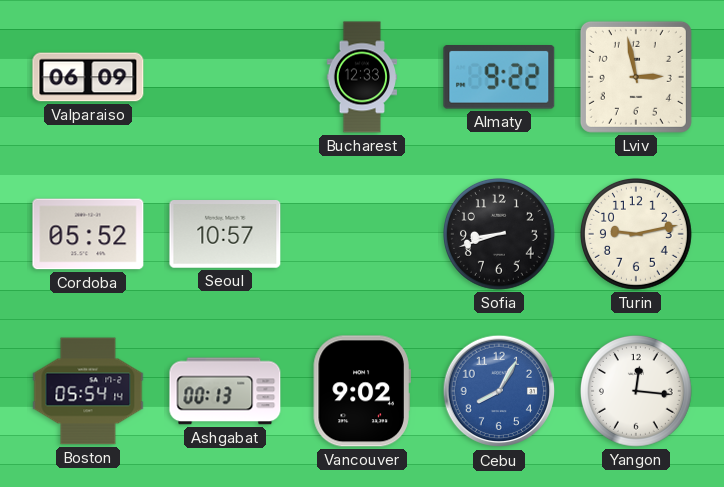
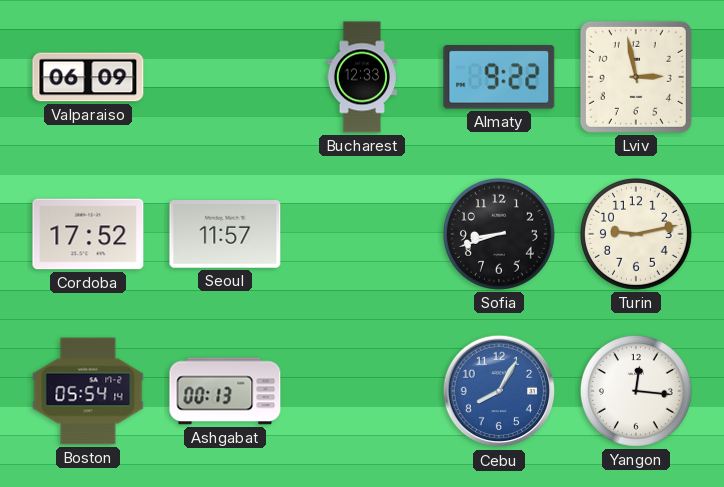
Cordoba: 05:52 -> 17:52
Seoul: 10:57 -> 11:57
Vancouver: 9:02 -> none
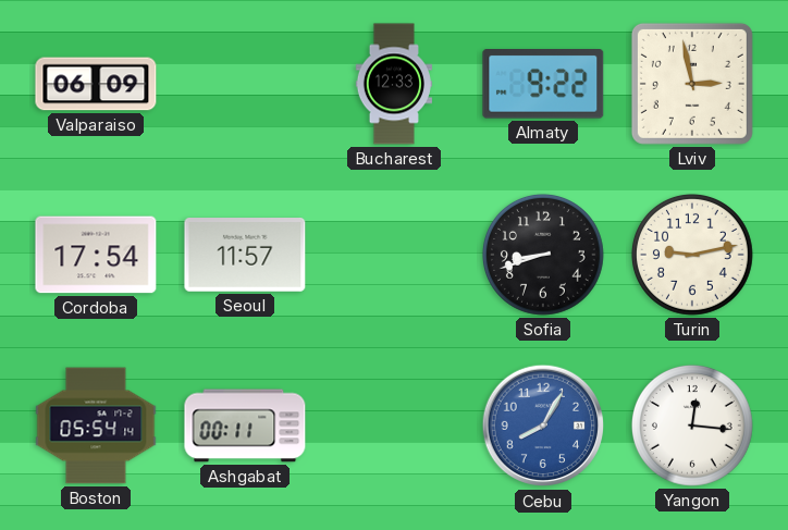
Cordoba: 17:52 -> 17:54
Ashgabat: 00:13 -> 00:11
